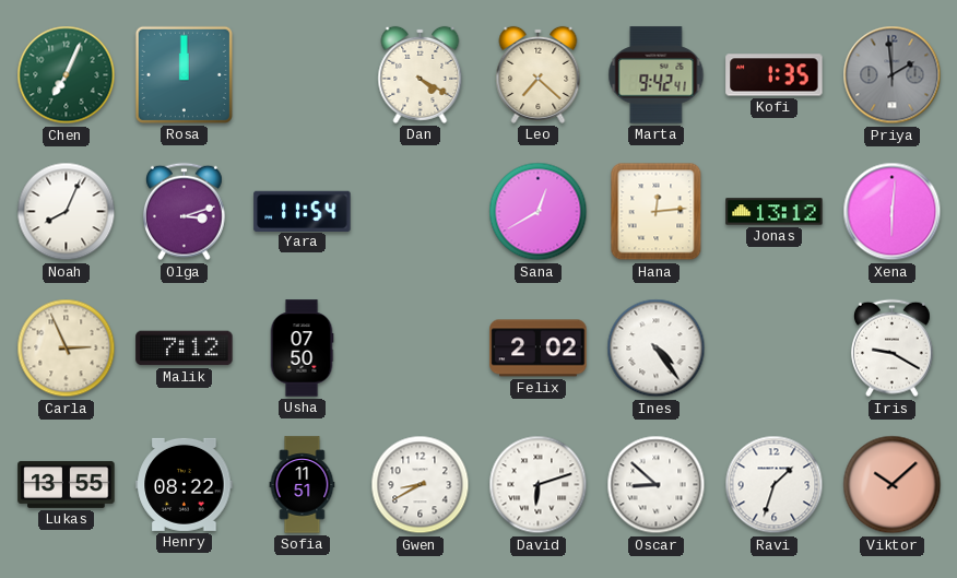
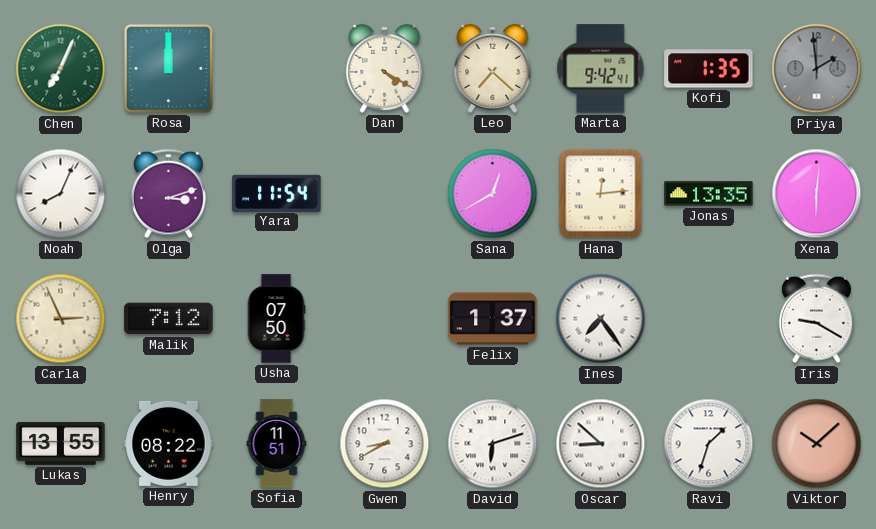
Jonas: 13:12 -> 13:35
Felix: 2:02 -> 1:37
Ines: 4:24 -> 7:24
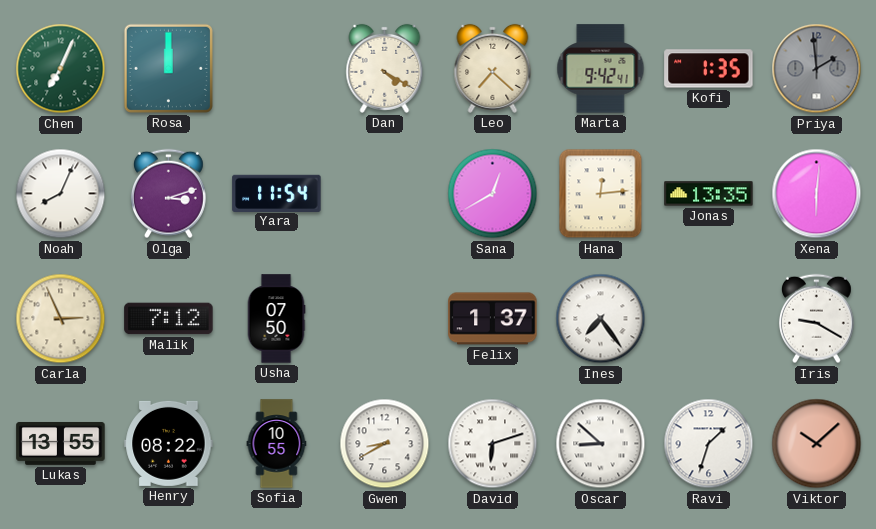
Sofia: 11:51 -> 10:55
